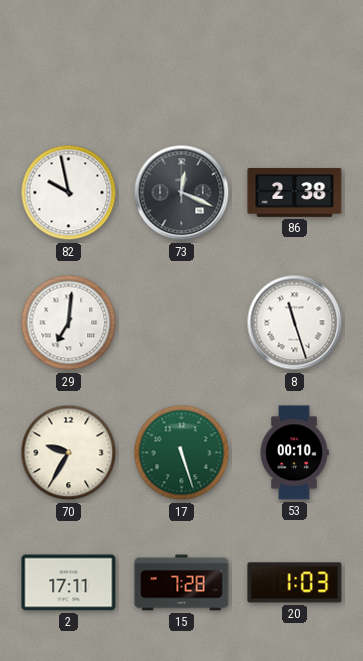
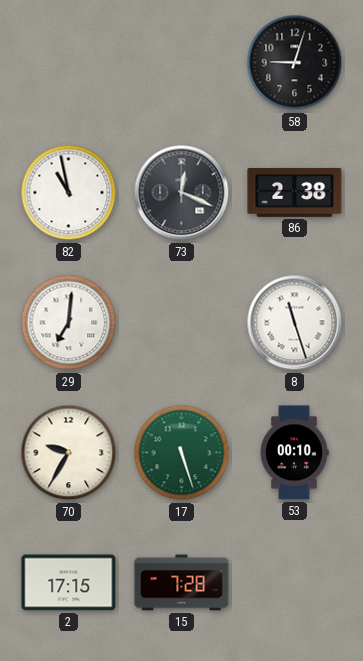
58: none -> 9:03
82: 9:58 -> 10:58
2: 17:11 -> 17:15
20: 1:03 -> none
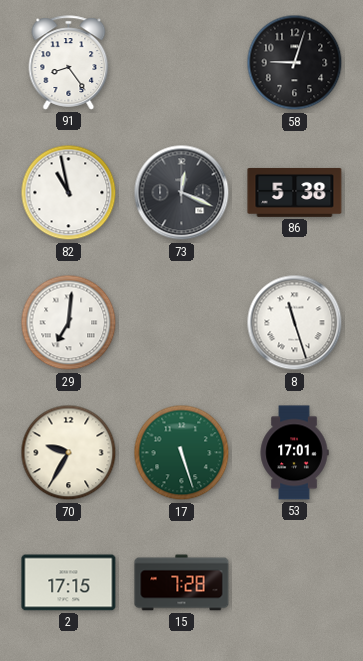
91: none -> 8:24
86: 2:38 -> 5:38
53: 00:10 -> 17:01
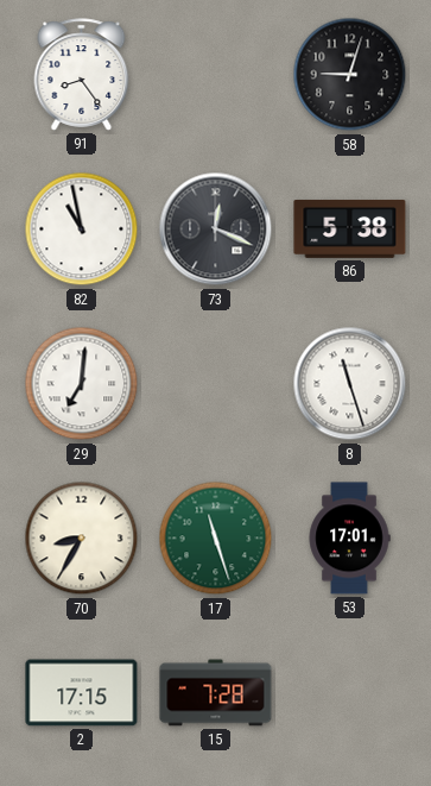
70: 9:35 -> 8:35
17: 5:27 -> 11:27
